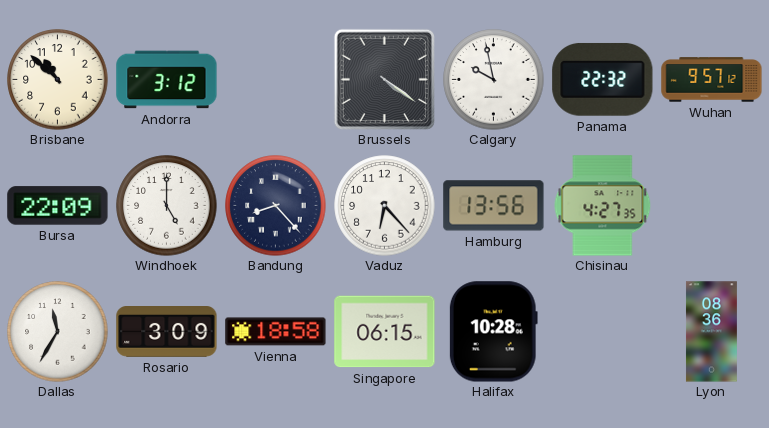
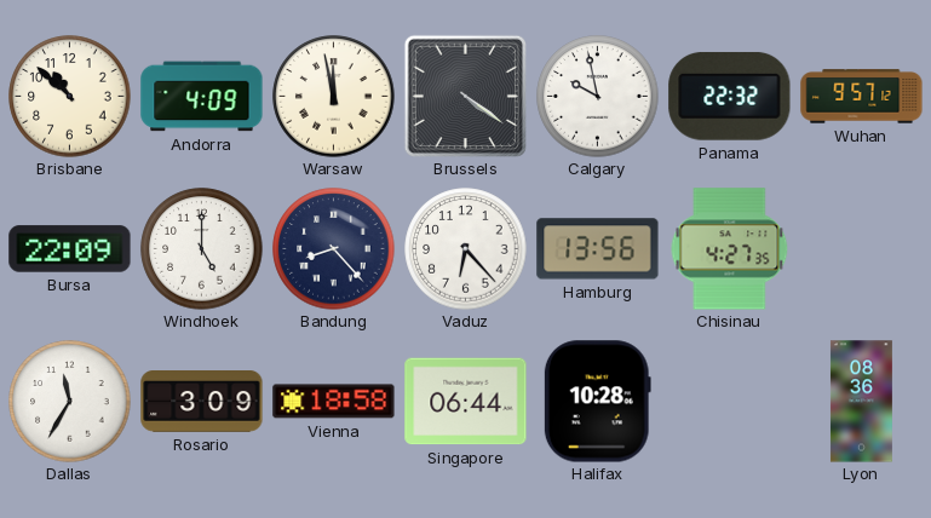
Andorra: 3:12 -> 4:09
Warsaw: none -> 11:58
Singapore: 06:15 -> 06:44
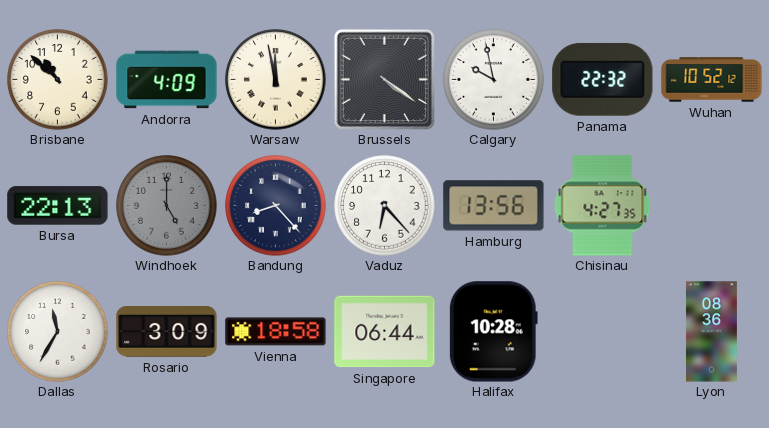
Wuhan: 9:57 -> 10:52
Bursa: 22:09 -> 22:13
Windhoek dial: white -> grey
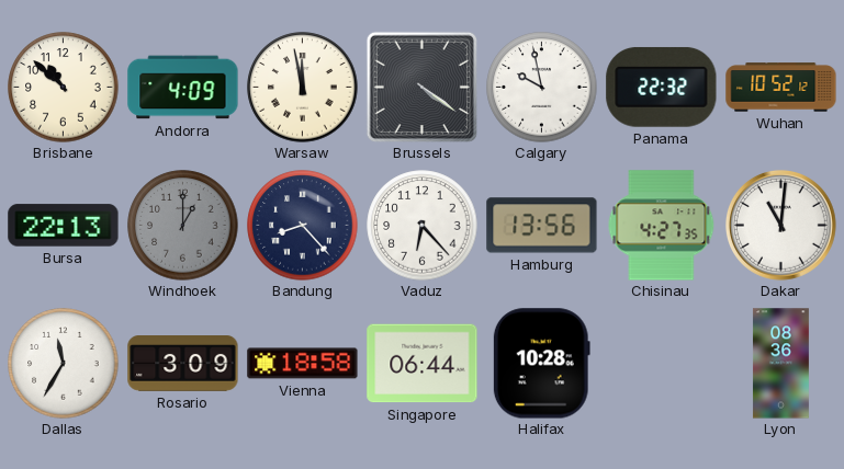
Windhoek: 5:00 -> 1:00
Dakar: none -> 11:01
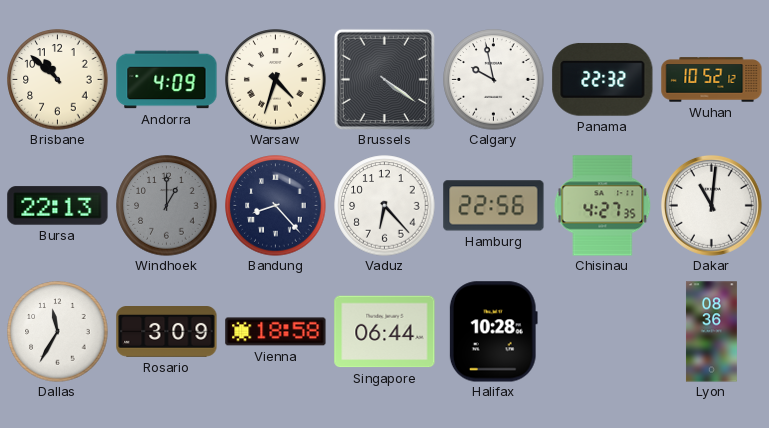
Warsaw: 11:58 -> 4:33
Hamburg: 13:56 -> 22:56
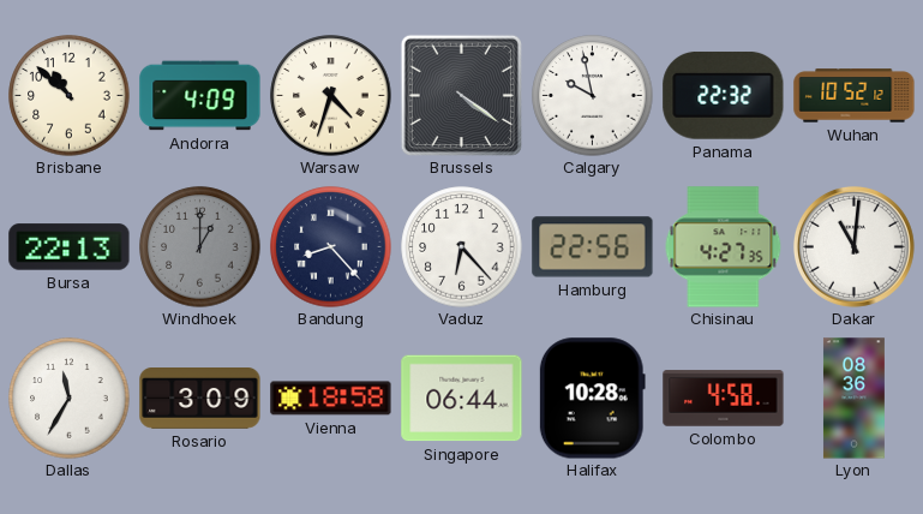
Colombo: none -> 4:58
